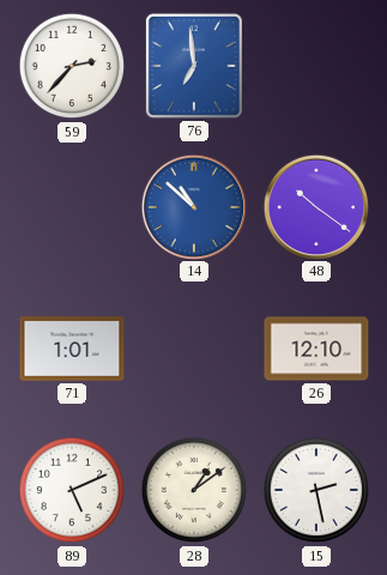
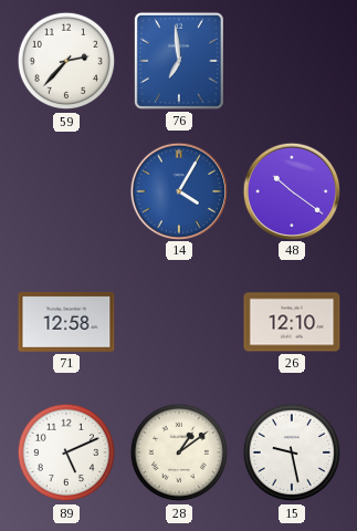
14: 10:52 -> 4:05
71: 1:01 -> 12:58
15: 2:28 -> 9:28
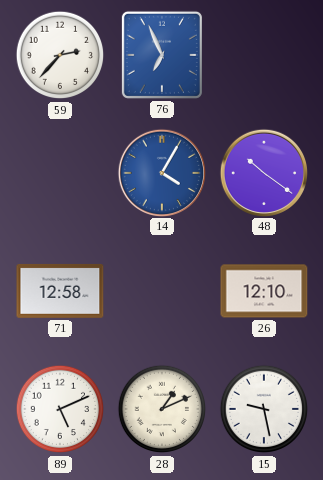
76: 6:59 -> 6:56
28: 1:09 -> 1:11
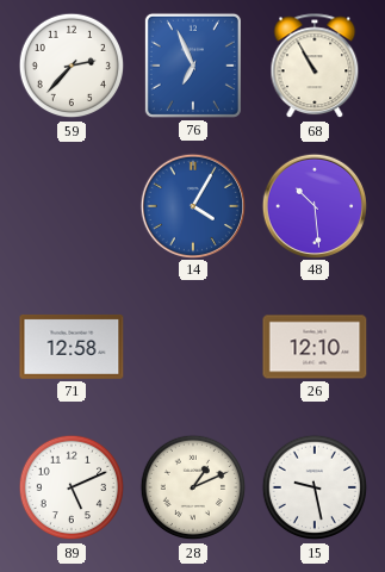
68: none -> 10:55
48: 10:21 -> 10:29
